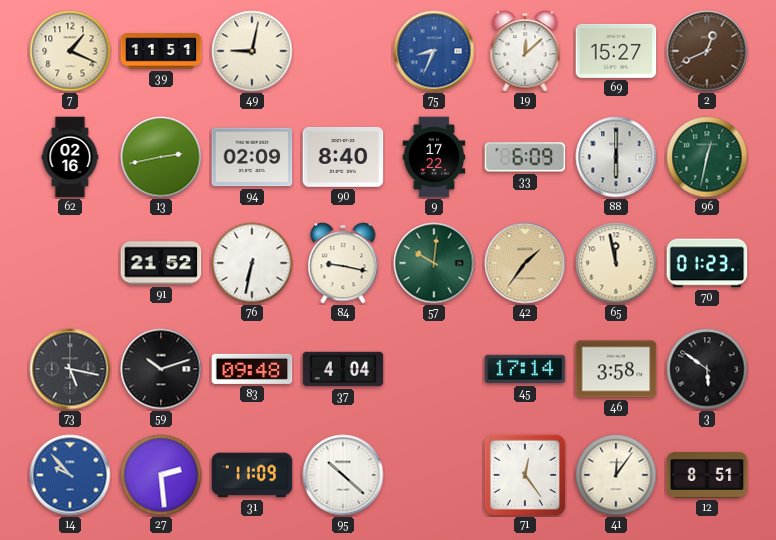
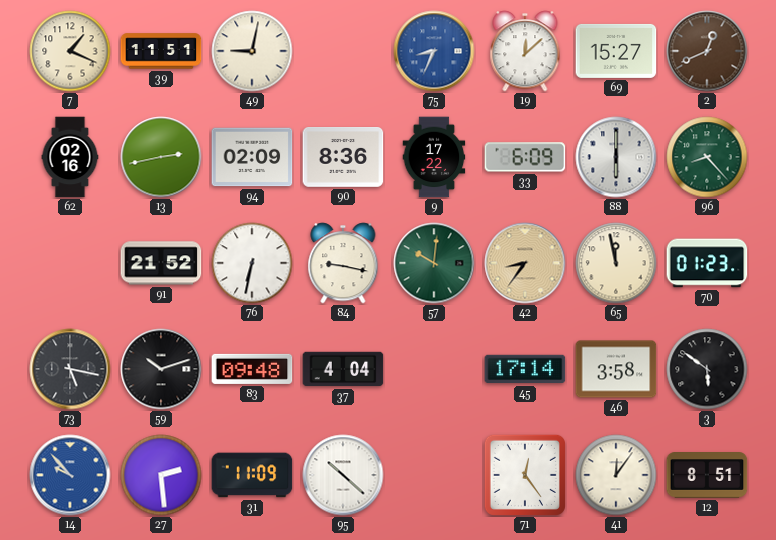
90: 8:40 -> 8:36
96: 12:32 -> 8:23
42: 1:36 -> 8:36
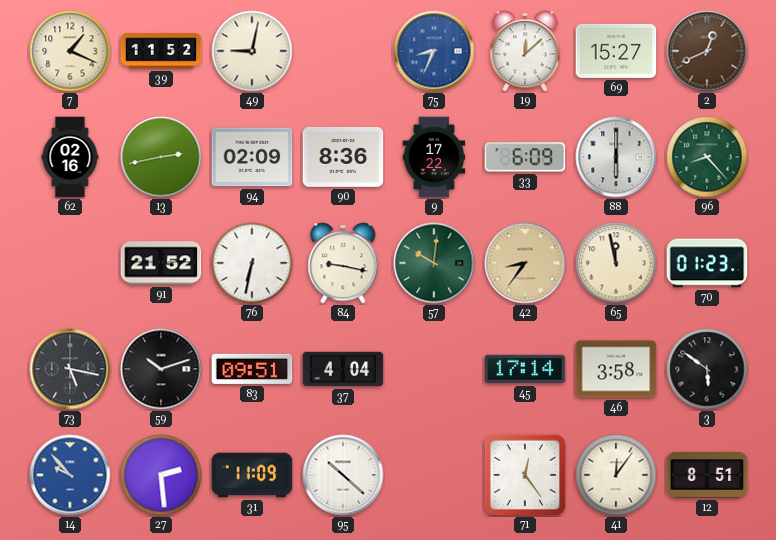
39: 11:51 -> 11:52
83: 09:48 -> 09:51
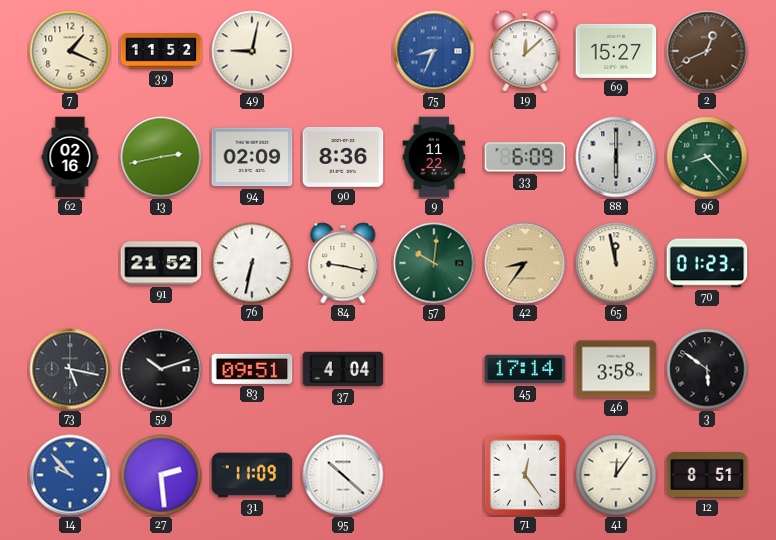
9: 17:22 -> 11:22
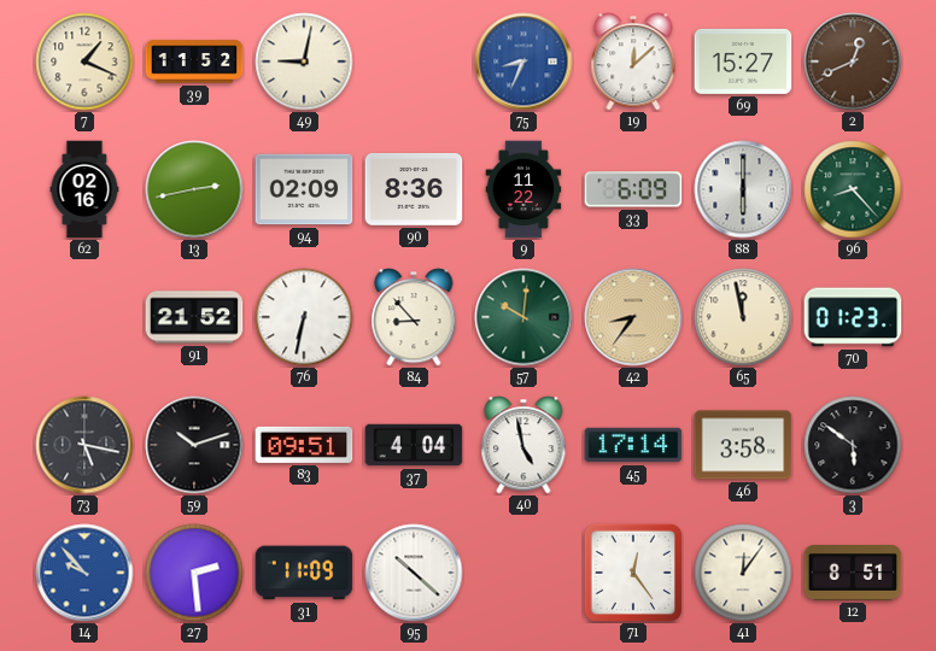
84: 9:17 -> 8:53
40: none -> 4:58
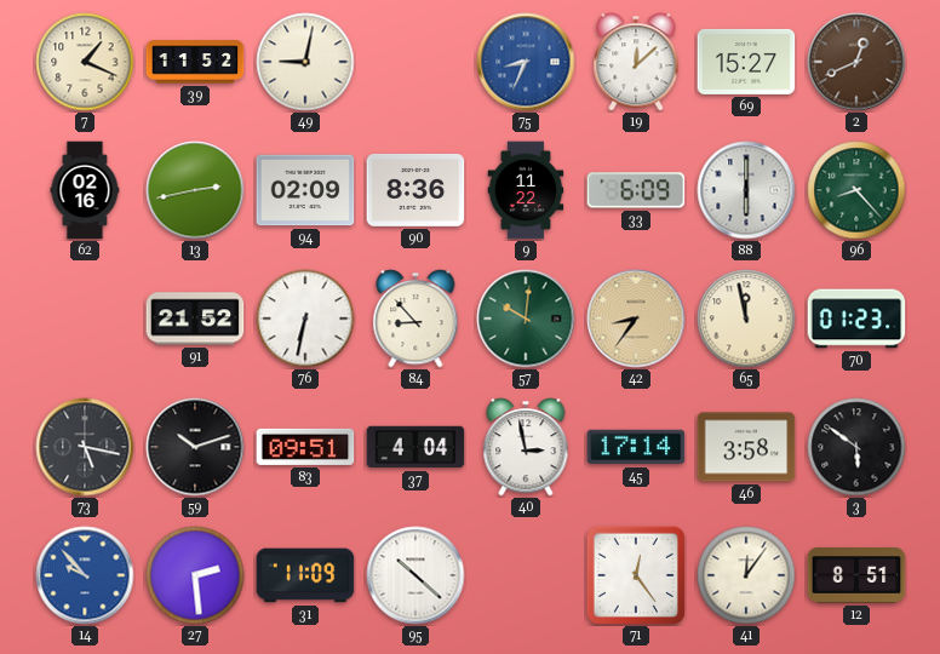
40: 4:58 -> 2:58
